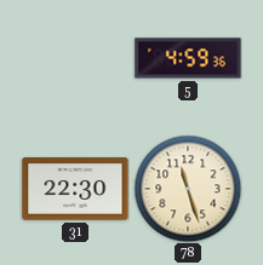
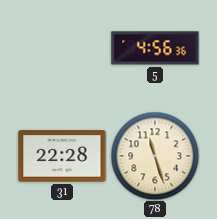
5: 4:59 -> 4:56
31: 22:30 -> 22:28
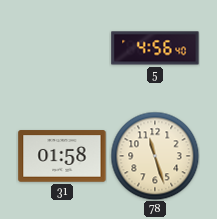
5: 4:56:36 -> 4:56:40
31: 22:28 -> 01:58
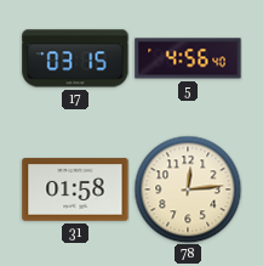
17: none -> 03:15
78: 11:27 -> 12:14
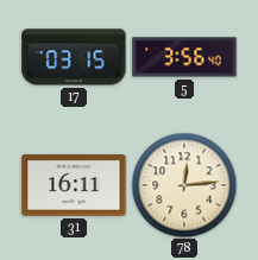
5: 4:56 -> 3:56
31: 01:58 -> 16:11
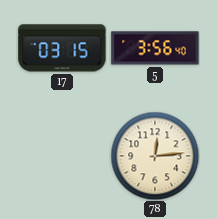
31: 16:11 -> none
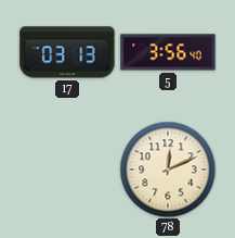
17: 03:15 -> 03:13
78: 12:14 -> 12:11
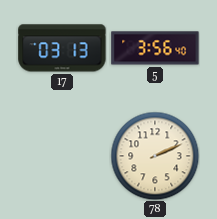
78: 12:11 -> 2:11
